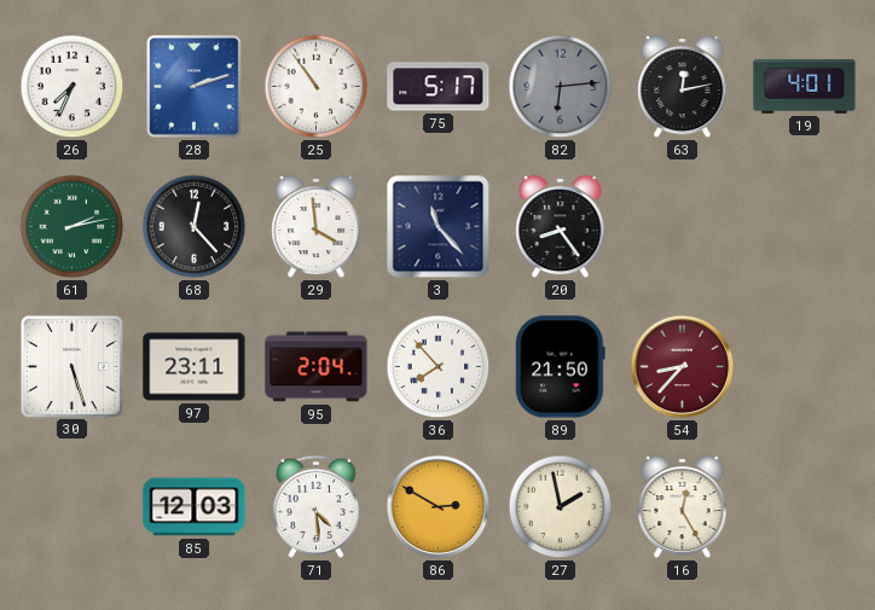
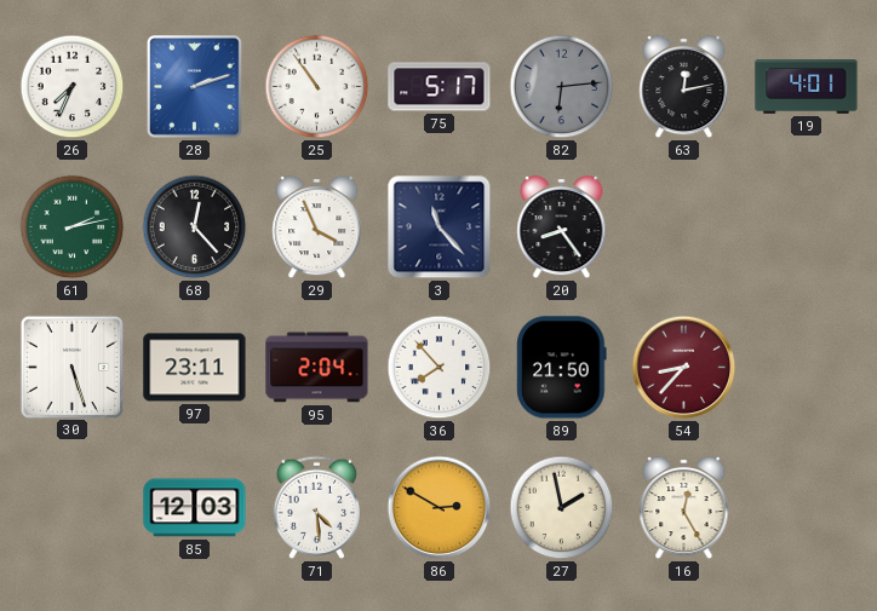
29: 3:59 -> 3:56
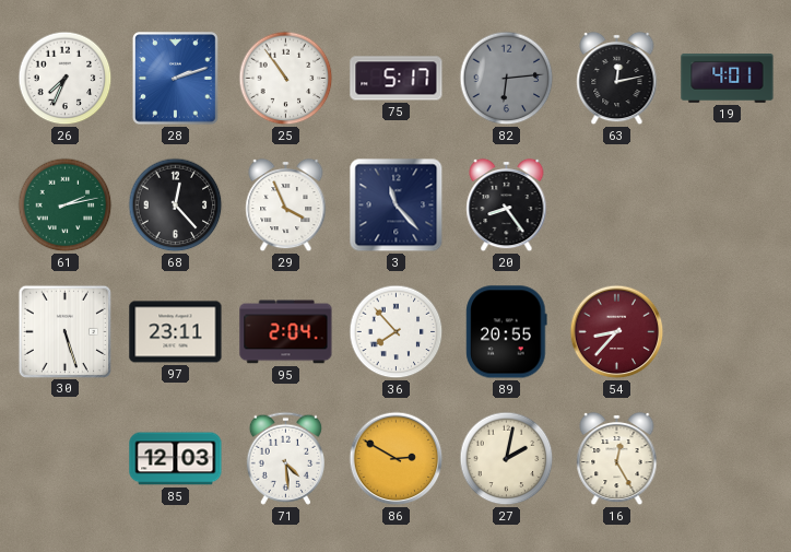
89: 21:50 -> 20:55
27: 1:58 -> 2:02
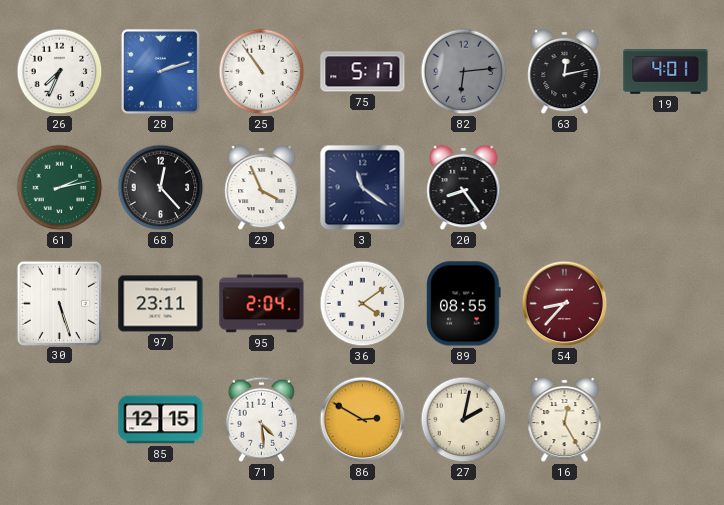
3: 11:23 -> 11:21
36: 7:53 -> 4:09
89: 20:55 -> 08:55
85: 12:03 -> 12:15
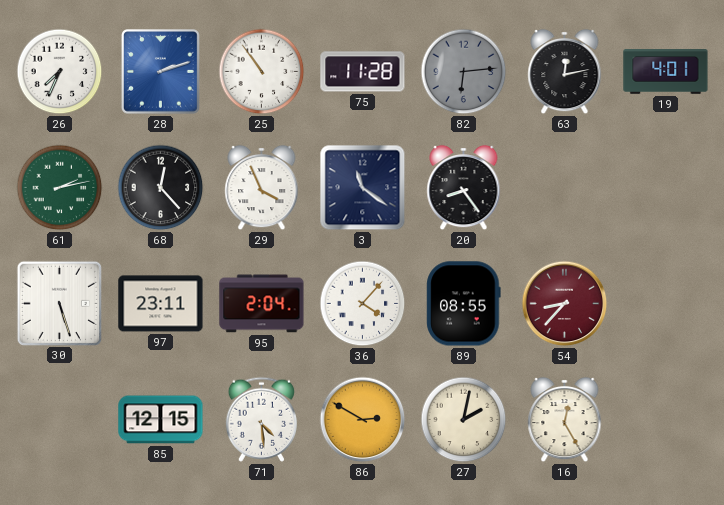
75: 5:17 -> 11:28
36: 4:09 -> 4:07
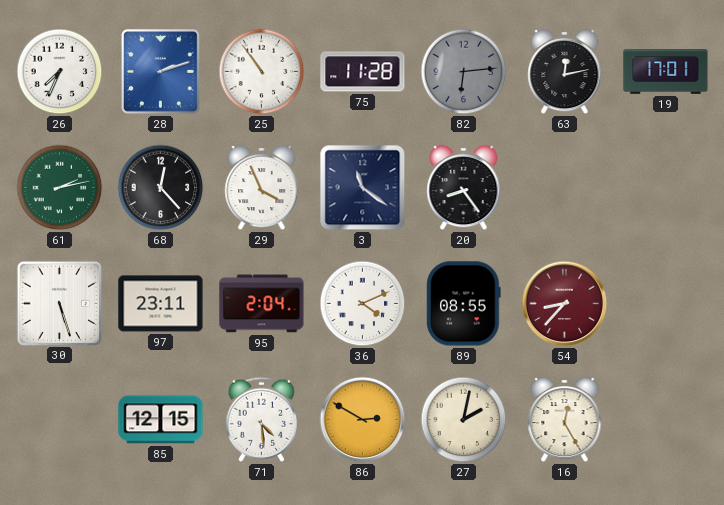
19: 4:01 -> 17:01
36: 4:07 -> 4:11
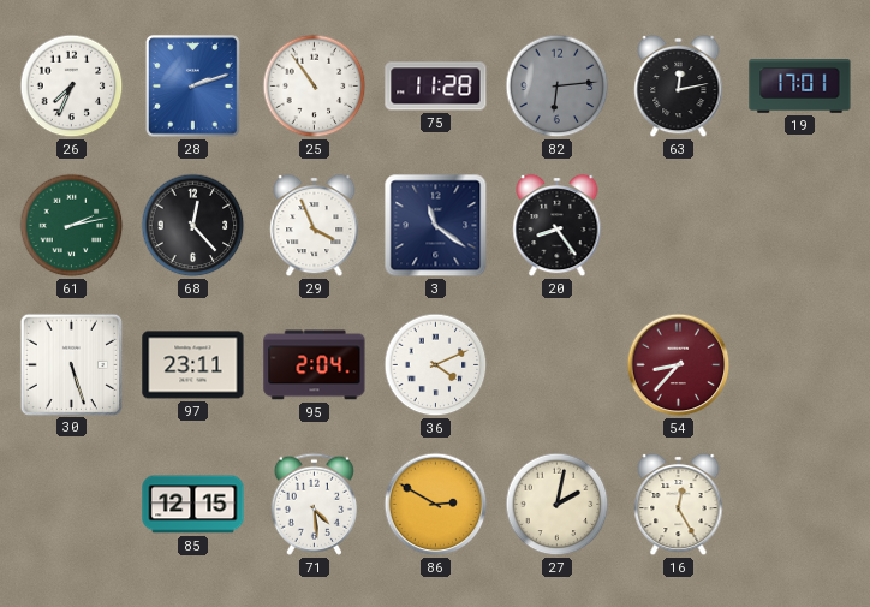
89: 08:55 -> none
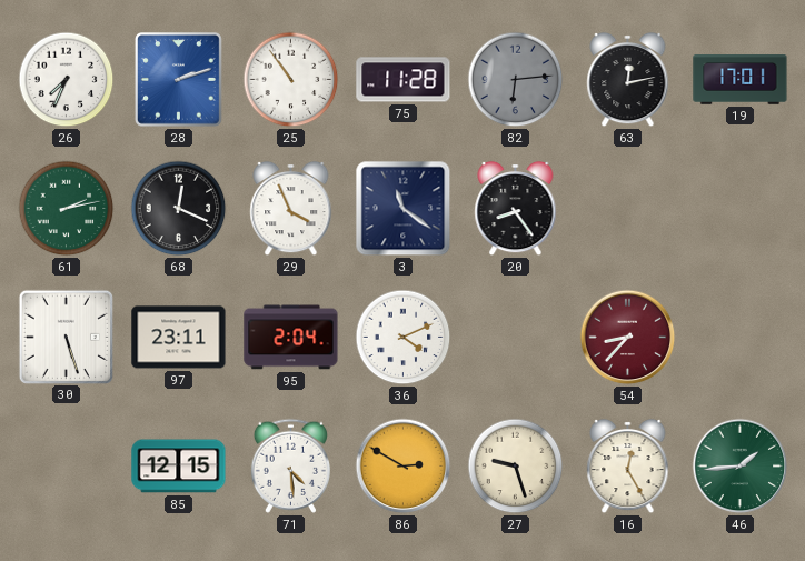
68: 12:23 -> 12:19
27: 2:02 -> 9:27
46: none -> 1:44
